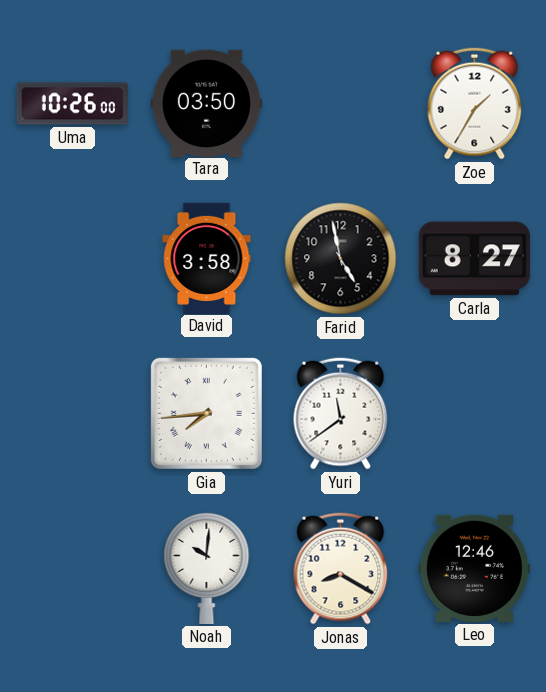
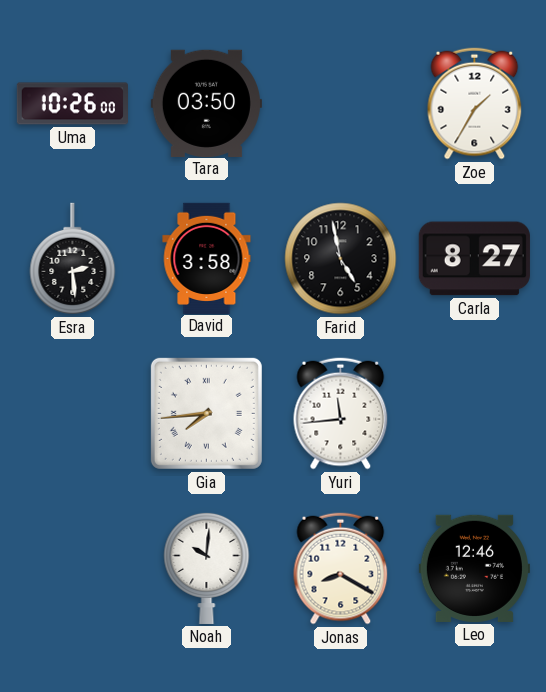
Esra: none -> 2:29
Yuri: 11:39 -> 11:44
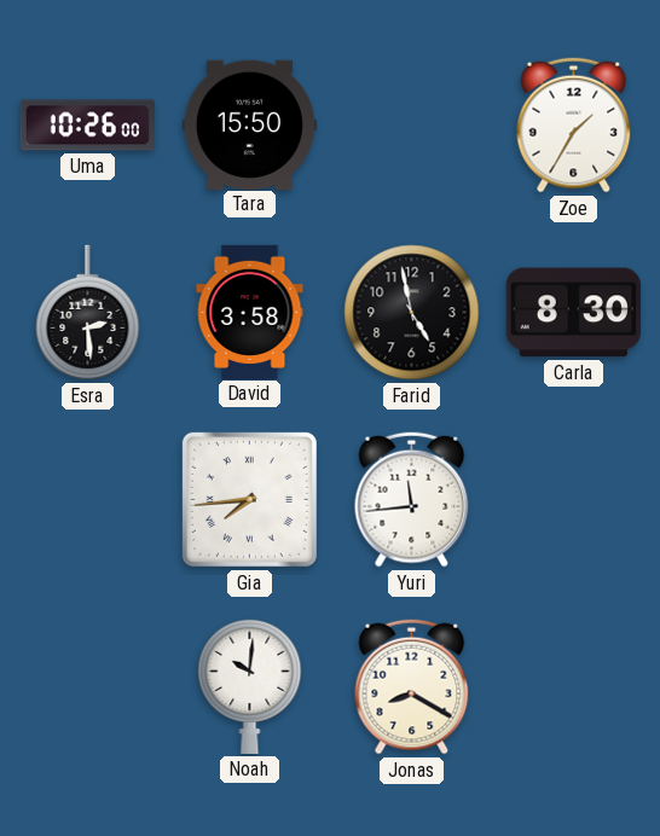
Tara: 03:50 -> 15:50
Carla: 8:27 -> 8:30
Leo: 12:46 -> none
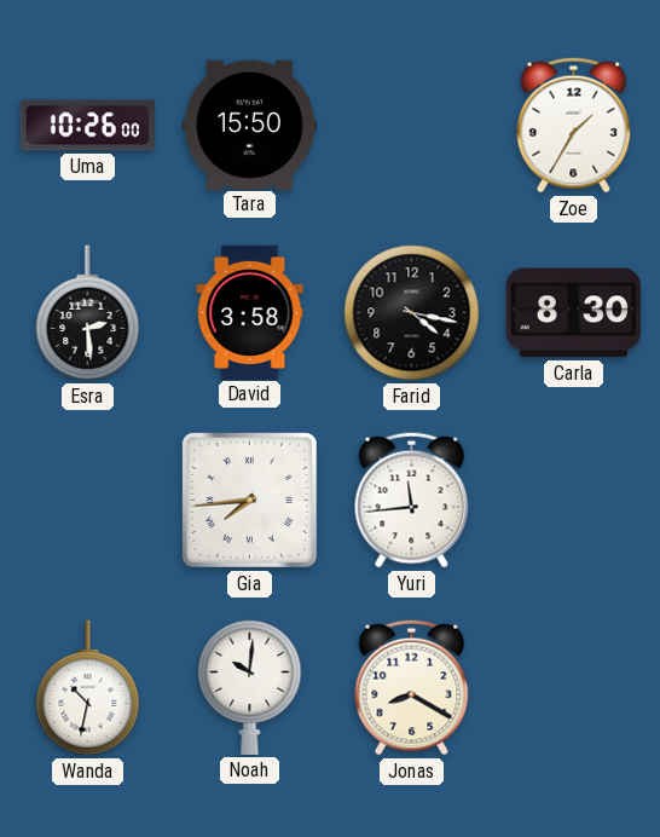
Farid: 4:58 -> 4:17
Wanda: none -> 10:32
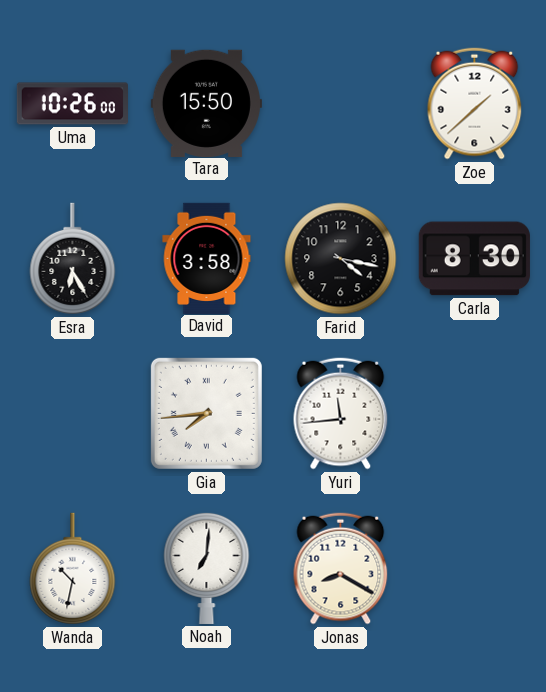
Zoe: 1:35 -> 1:38
Esra: 2:29 -> 6:25
Noah: 10:01 -> 7:01
